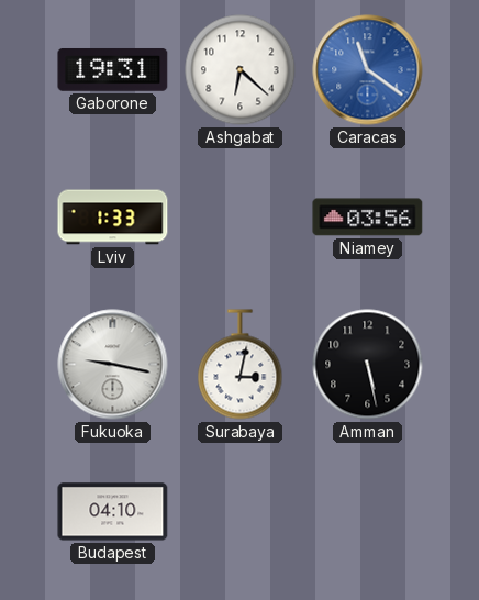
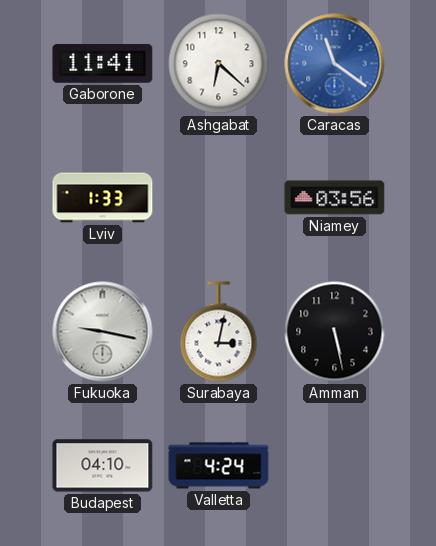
Gaborone: 19:31 -> 11:41
Valletta: none -> 4:24
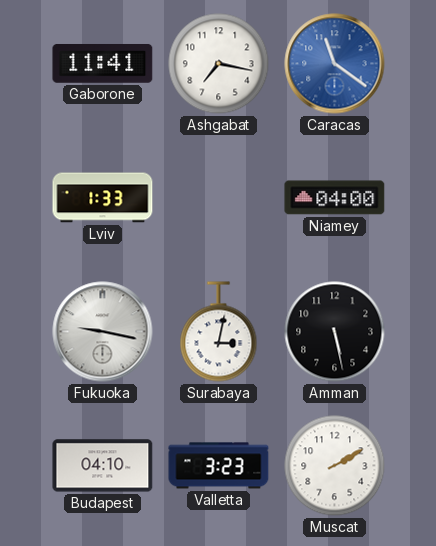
Ashgabat: 6:22 -> 7:17
Niamey: 03:56 -> 04:00
Valletta: 4:24 -> 3:23
Muscat: none -> 2:10
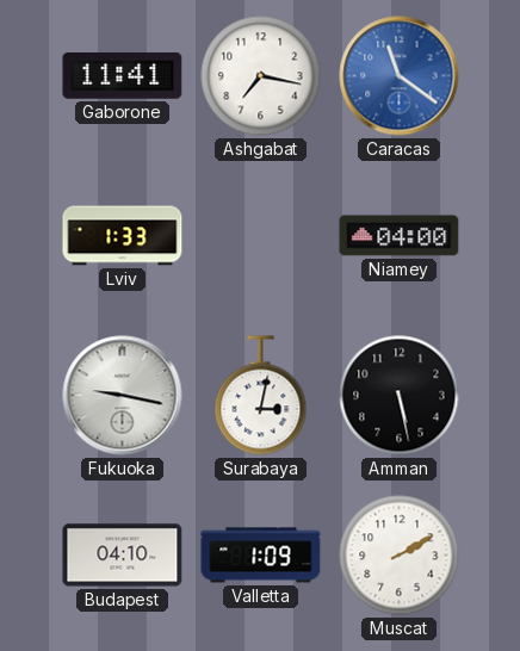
Valletta: 3:23 -> 1:09
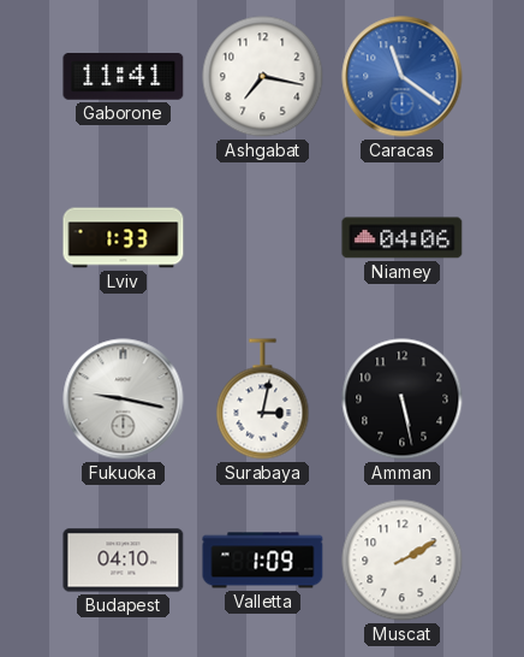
Niamey: 04:00 -> 04:06
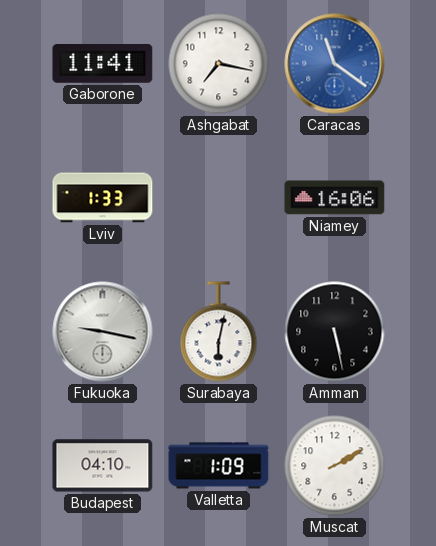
Niamey: 04:06 -> 16:06
Surabaya: 3:02 -> 6:02
